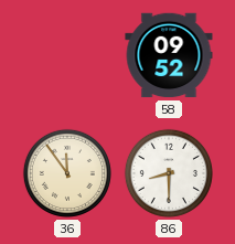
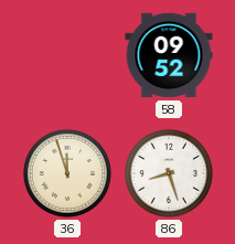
36: 11:54 -> 11:57
86: 8:30 -> 8:27
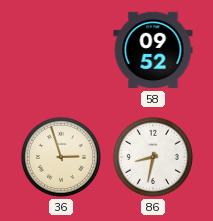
36: 11:57 -> 2:57
86: 8:27 -> 8:32
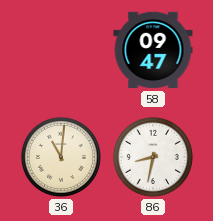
58: 09:52 -> 09:47
36: 2:57 -> 11:01
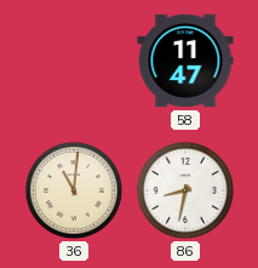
58: 09:47 -> 11:47
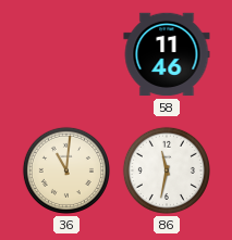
58: 11:47 -> 11:46
86: 8:32 -> 11:32
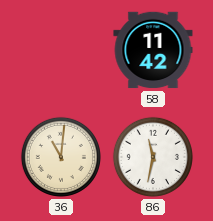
58: 11:46 -> 11:42
